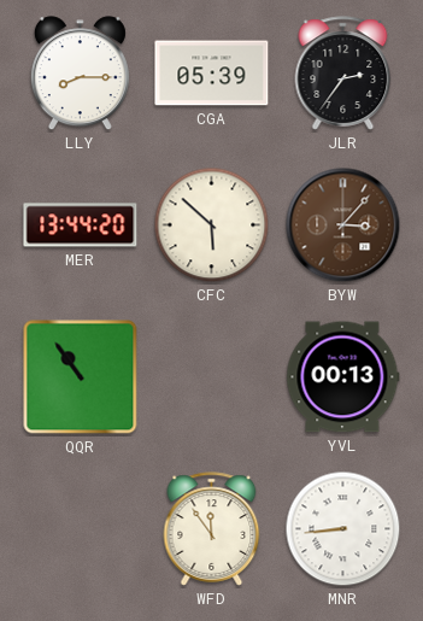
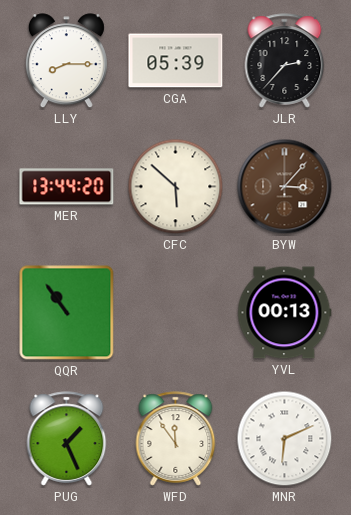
JLR: 2:36 -> 2:37
PUG: none -> 1:26
MNR: 8:44 -> 6:11
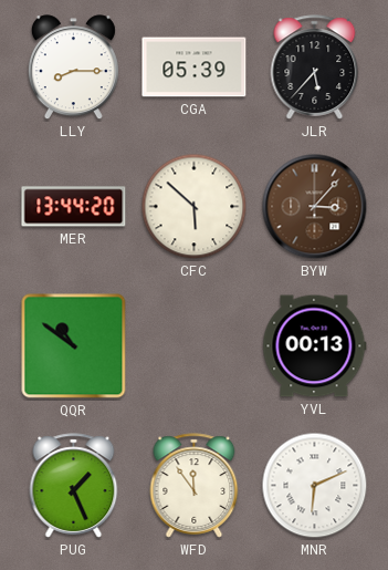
JLR: 2:37 -> 5:37
QQR: 10:54 -> 10:51
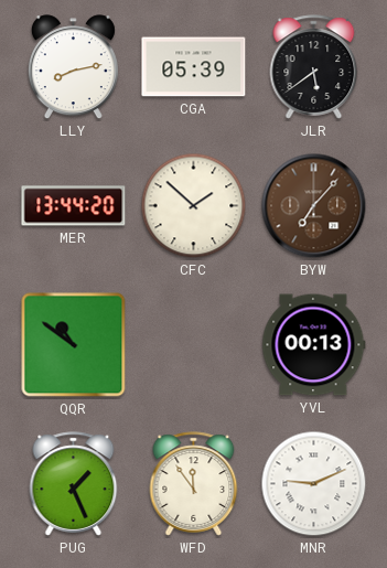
LLY: 8:15 -> 8:13
JLR: 5:37 -> 5:39
CFC: 5:52 -> 1:52
BYW: 3:07 -> 7:07
MNR: 6:11 -> 9:11
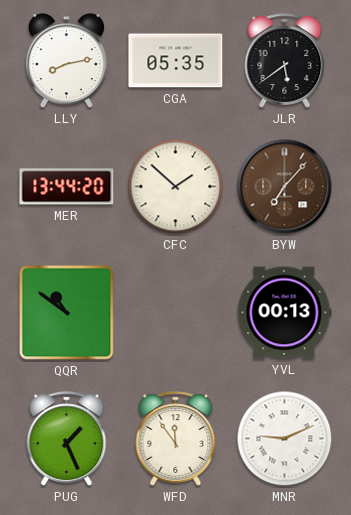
CGA: 05:39 -> 05:35
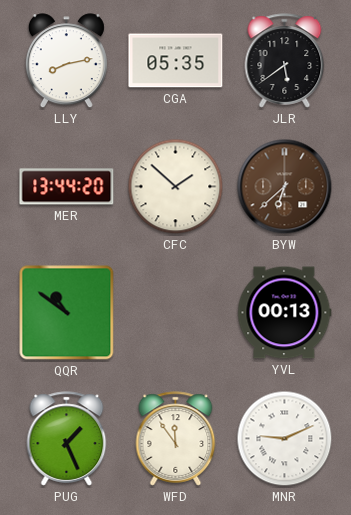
BYW: 7:07 -> 6:38
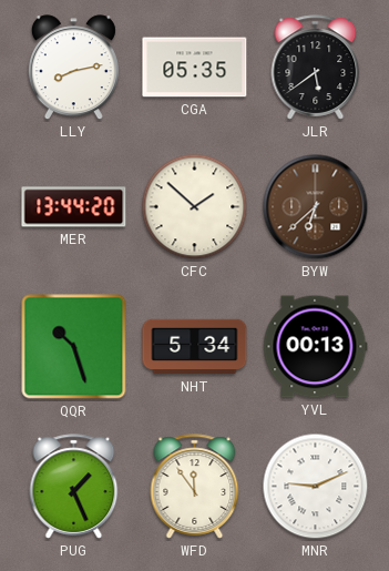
QQR: 10:51 -> 10:27
NHT: none -> 5:34
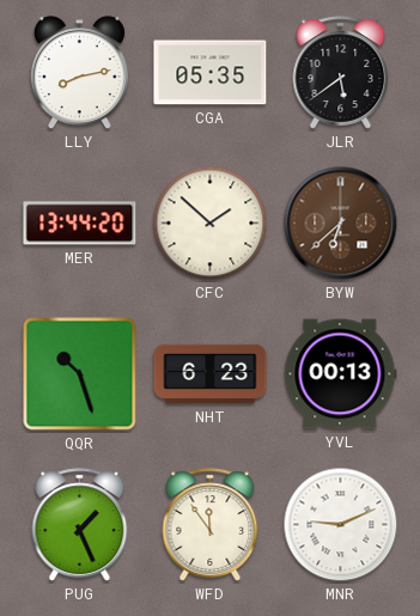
NHT: 5:34 -> 6:23
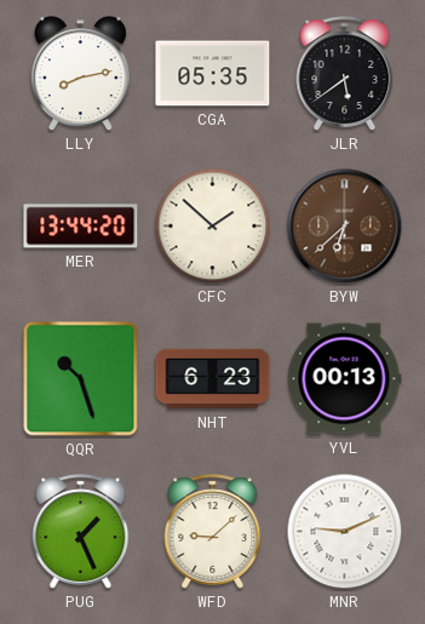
WFD: 11:54 -> 9:08
